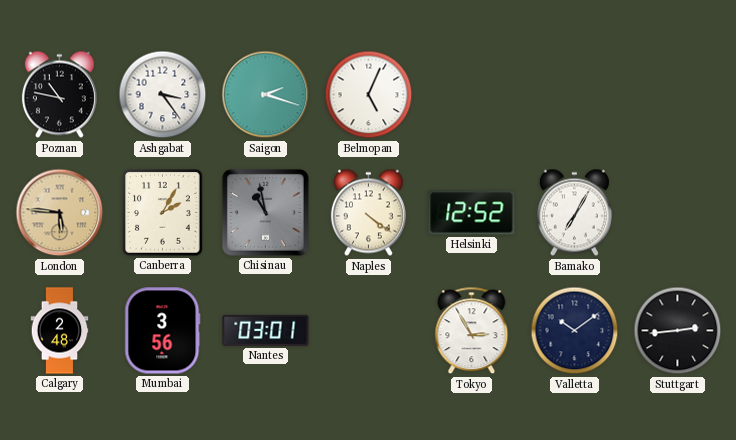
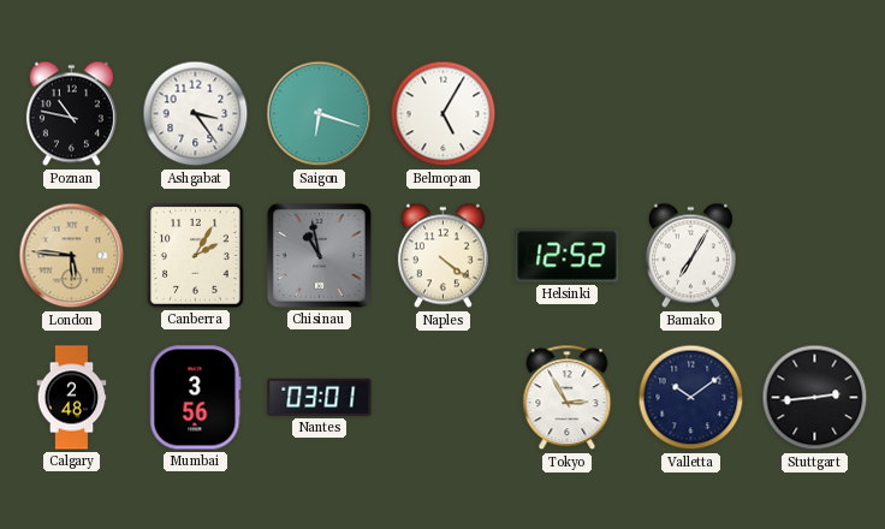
Saigon: 2:18 -> 6:18
Belmopan: 5:04 -> 5:05
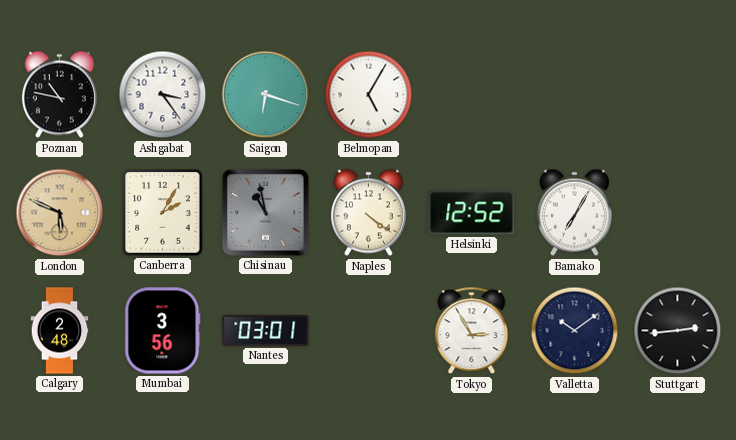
London: 5:46 -> 5:49
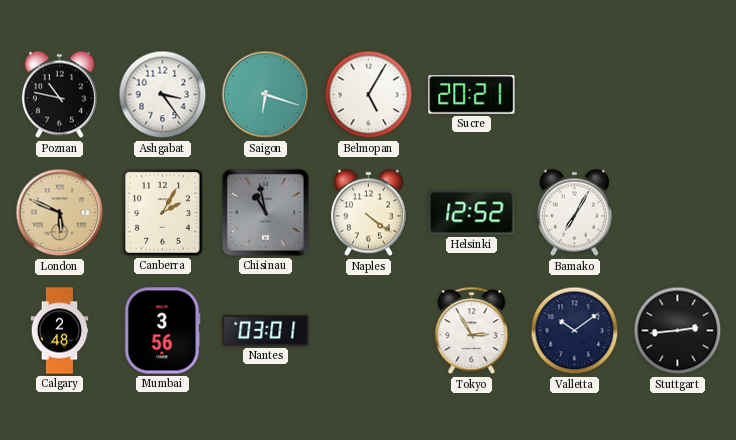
Sucre: none -> 20:21
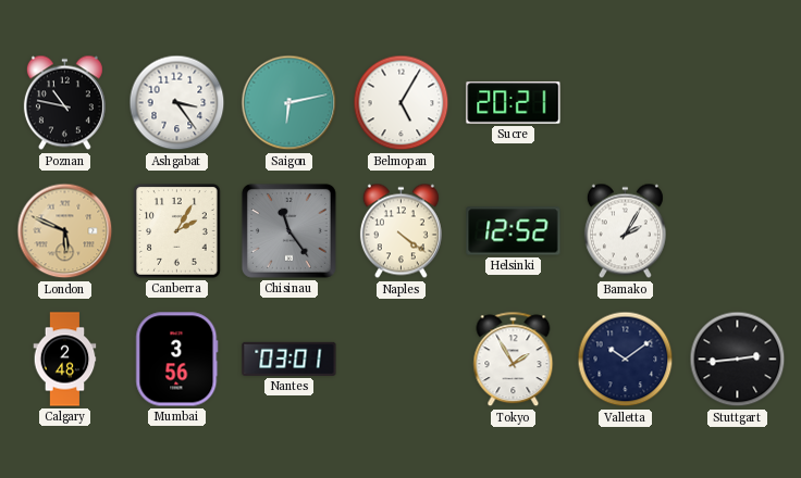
Saigon: 6:18 -> 6:13
Chisinau: 10:58 -> 11:24
Bamako: 7:05 -> 2:05
Tokyo: 2:55 -> 1:55
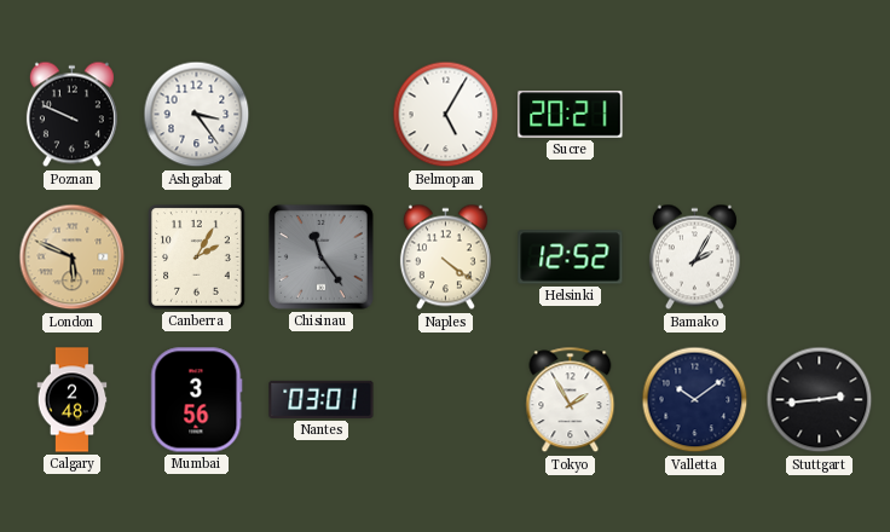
Poznan: 10:47 -> 9:49
Saigon: 6:13 -> none
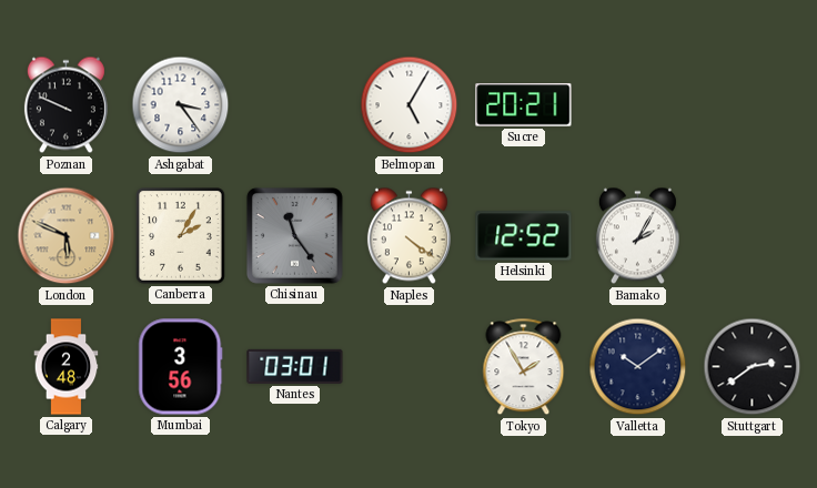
Stuttgart: 2:44 -> 2:39
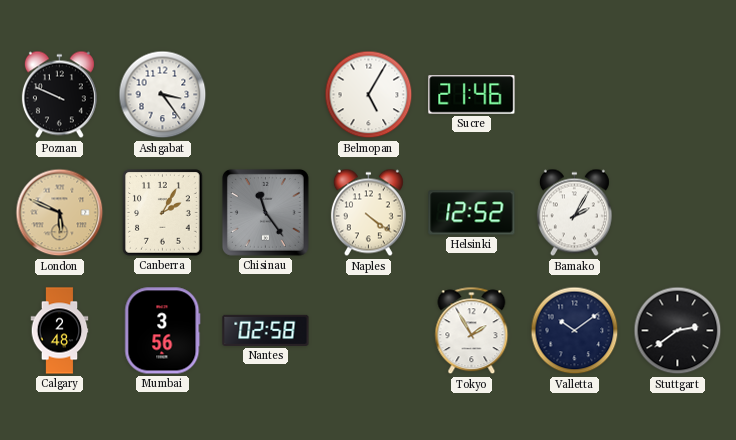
Sucre: 20:21 -> 21:46
Nantes: 03:01 -> 02:58
